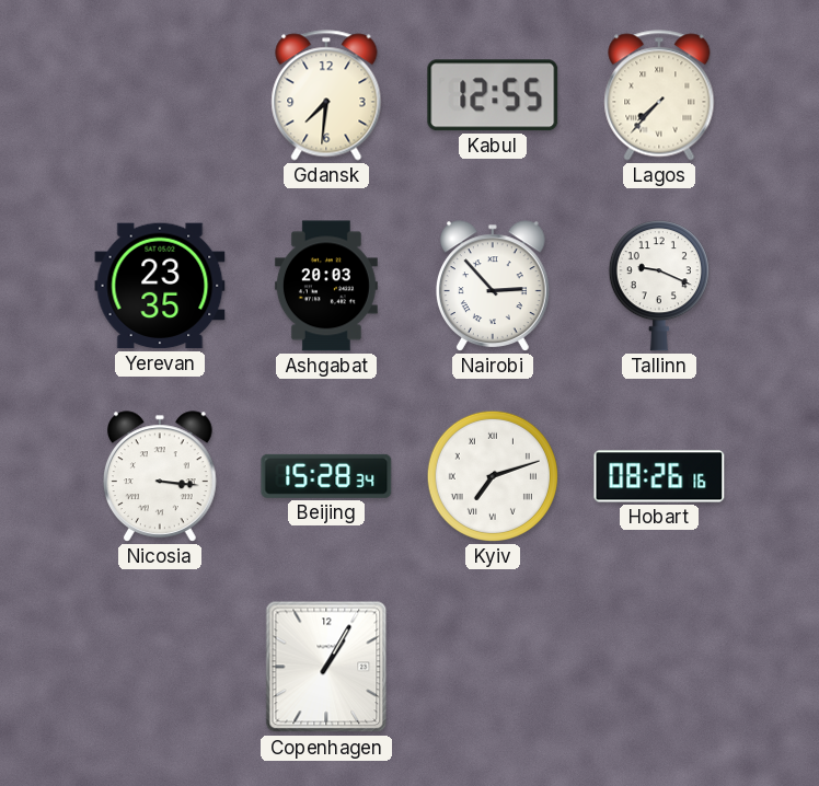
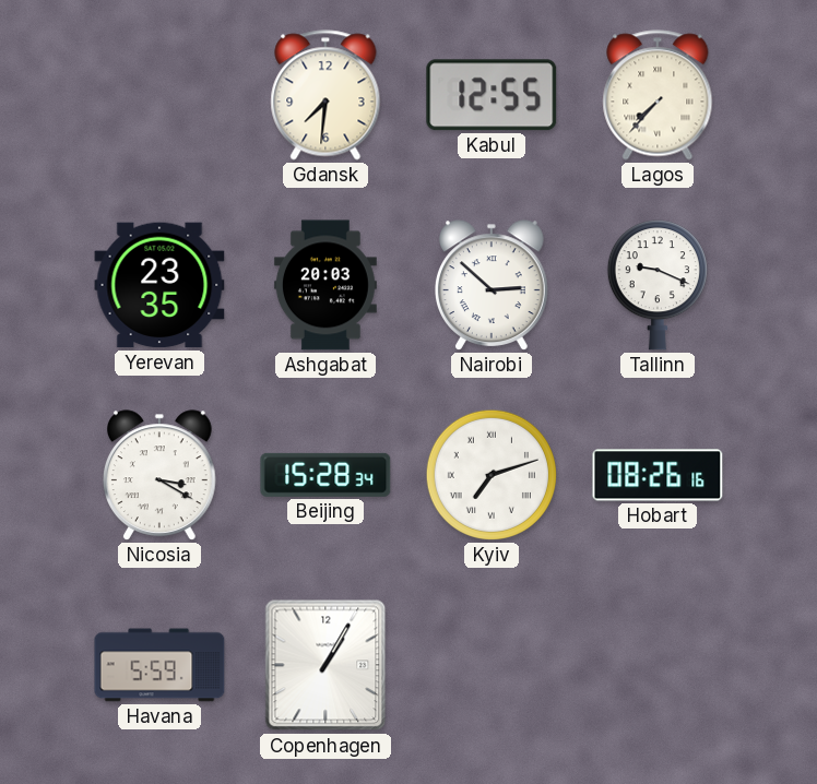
Nairobi: 2:53 -> 2:52
Nicosia: 3:16 -> 3:20
Havana: none -> 5:59
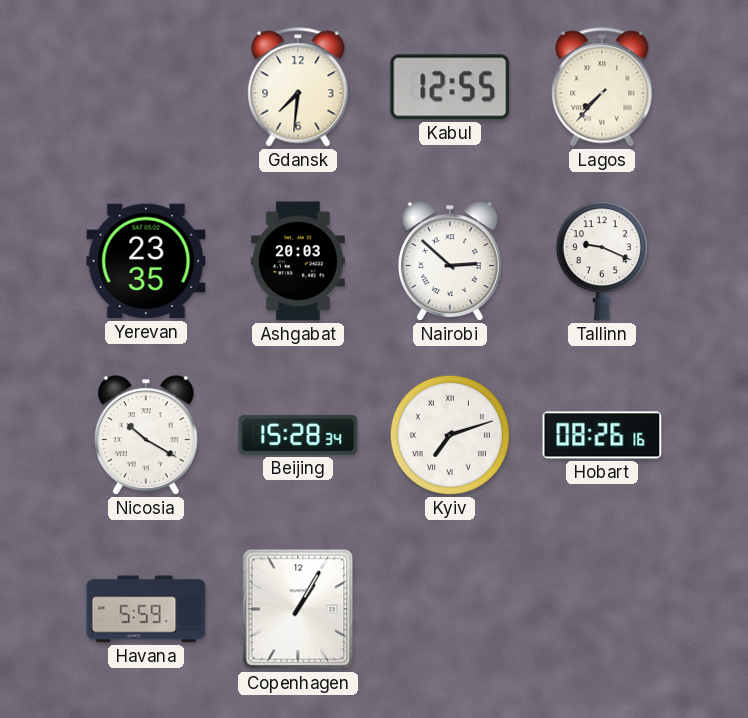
Nicosia: 3:20 -> 10:20
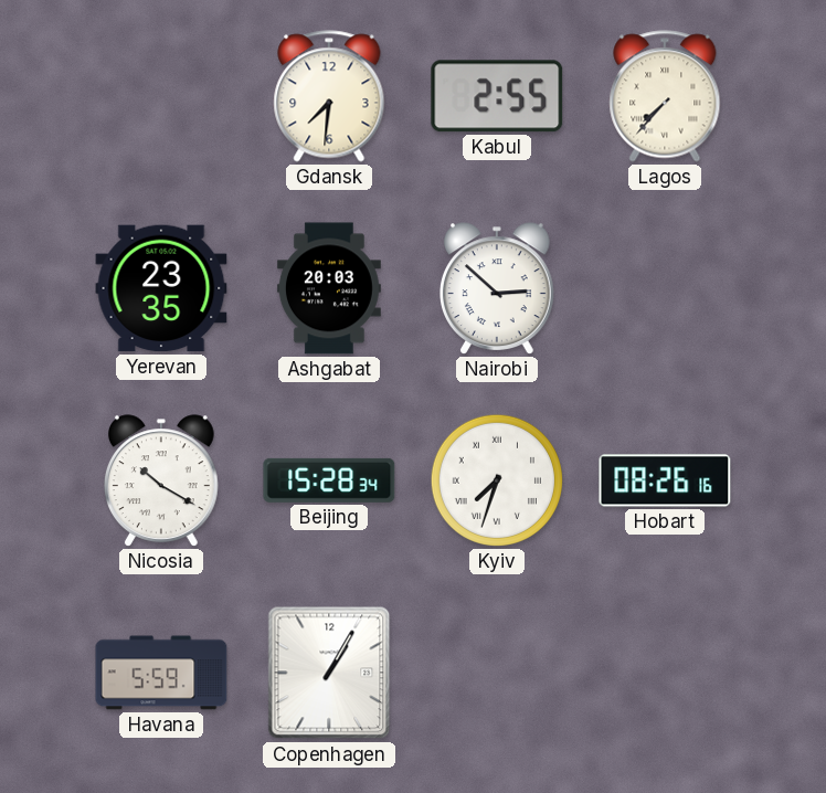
Kabul: 12:55 -> 2:55
Tallinn: 9:19 -> none
Kyiv: 7:12 -> 7:33
